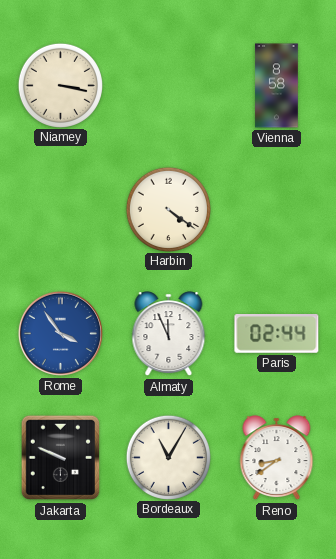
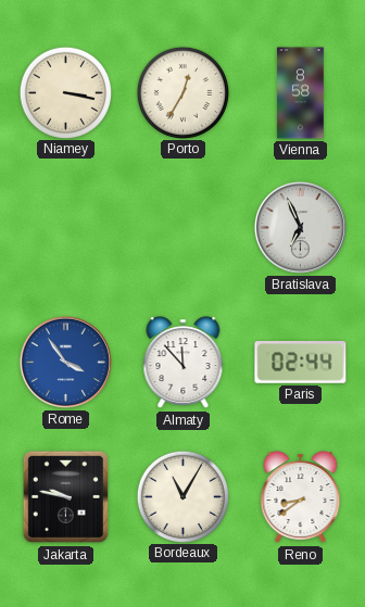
Porto: none -> 12:35
Harbin: 4:21 -> none
Bratislava: none -> 6:56
Almaty: 11:56 -> 11:53
Jakarta: 9:49 -> 9:47
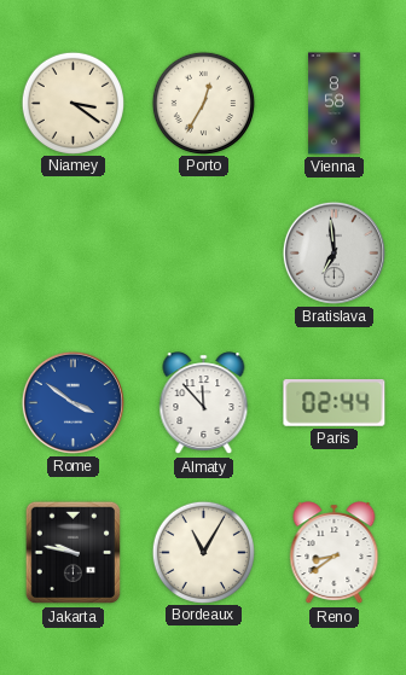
Niamey: 3:17 -> 3:21
Bratislava: 6:56 -> 6:59
Rome: 3:54 -> 3:51
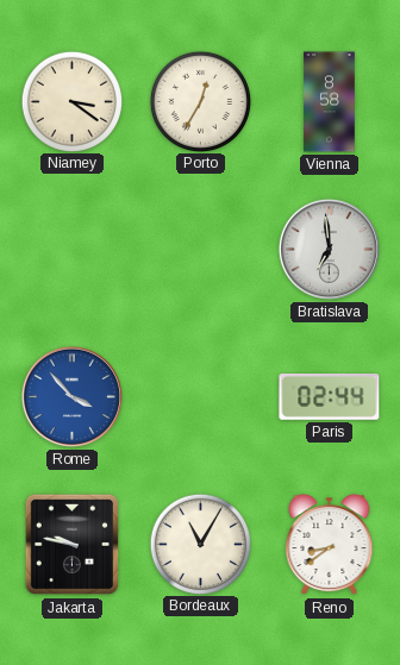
Rome: 3:51 -> 3:53
Almaty: 11:53 -> none
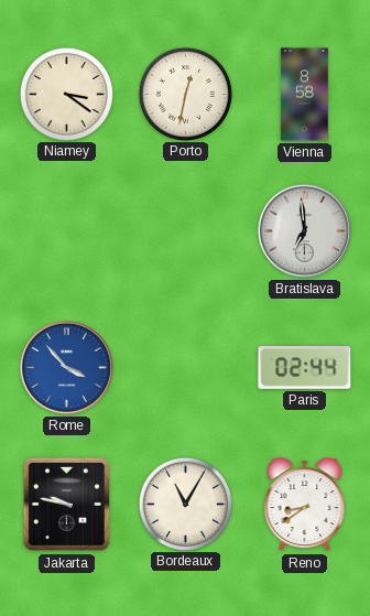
Porto: 12:35 -> 12:32
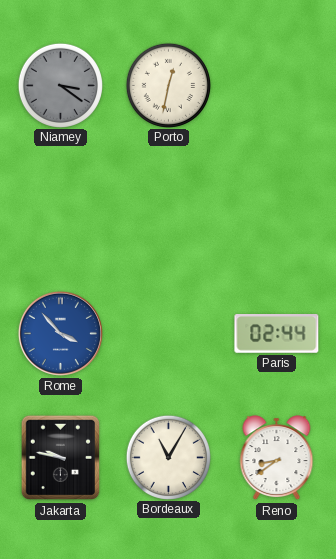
Niamey dial: cream -> grey
Vienna: 8:58 -> none
Bratislava: 6:59 -> none
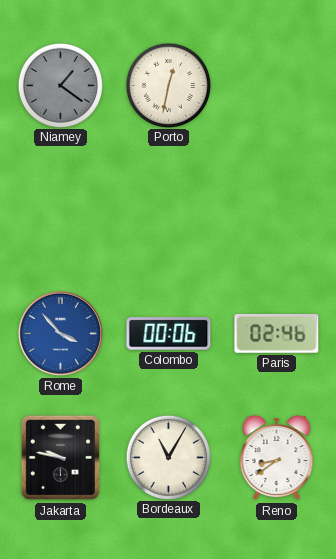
Niamey: 3:21 -> 1:21
Colombo: none -> 00:06
Paris: 02:44 -> 02:46
